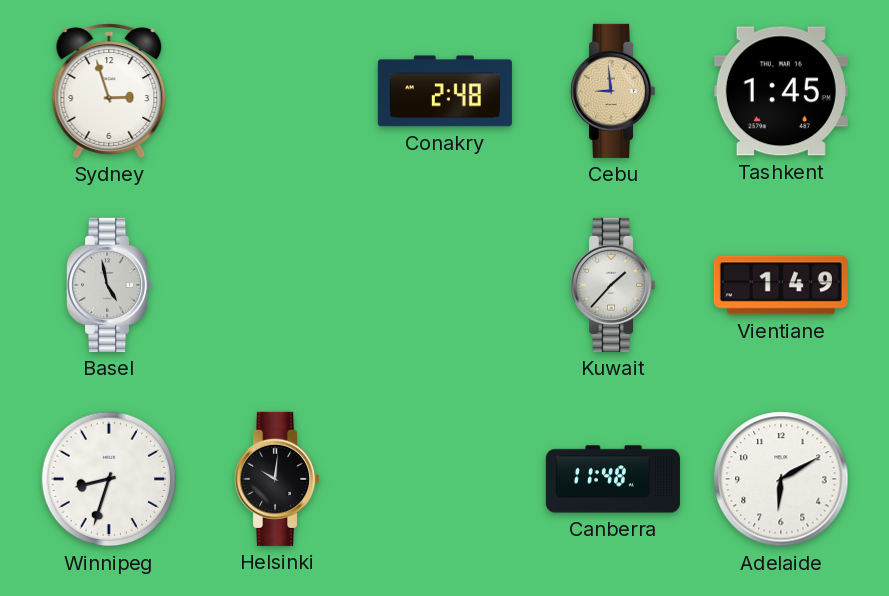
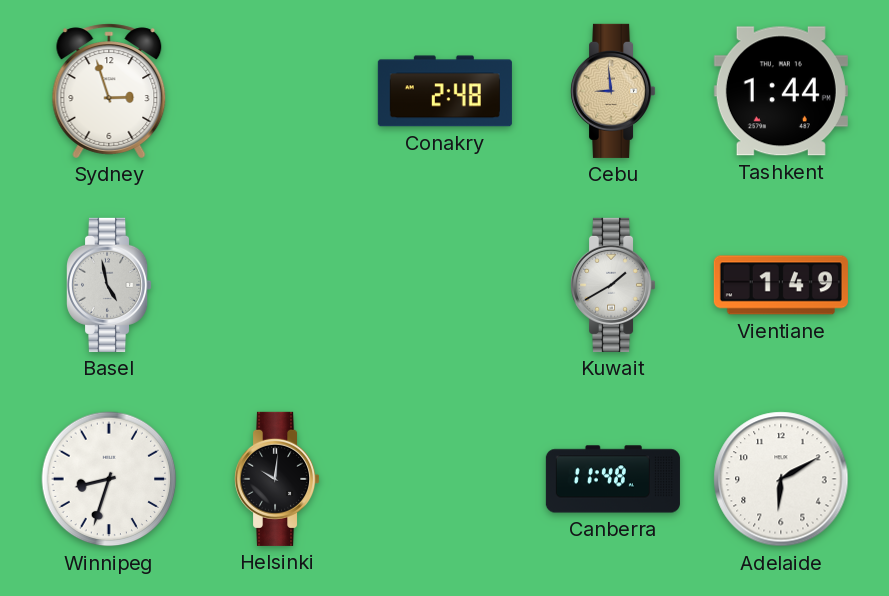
Tashkent: 1:45 -> 1:44
Kuwait: 1:37 -> 1:40
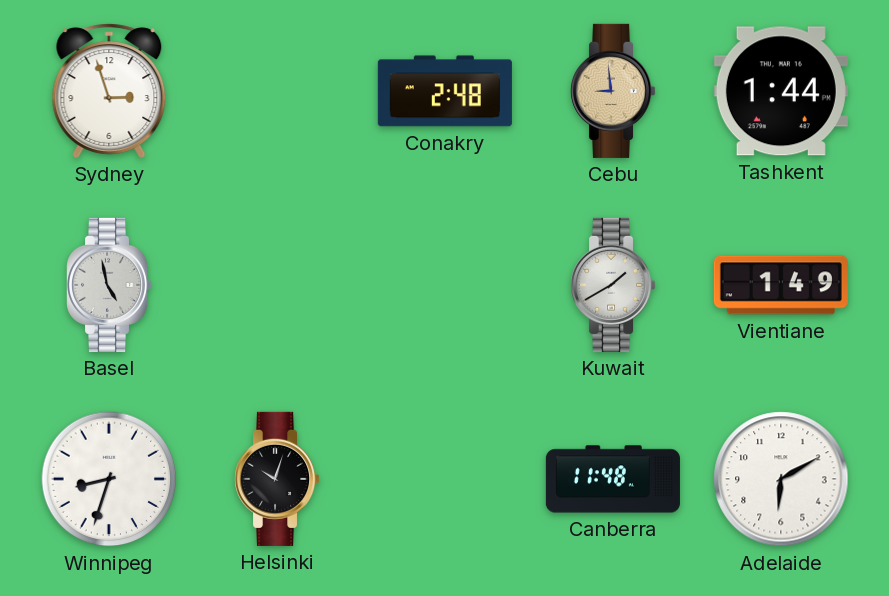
Helsinki: 10:01 -> 10:03
